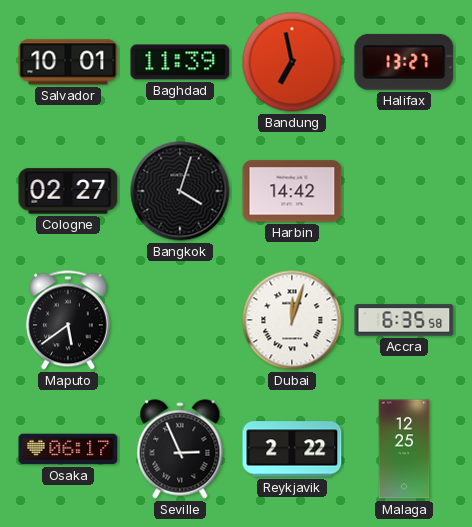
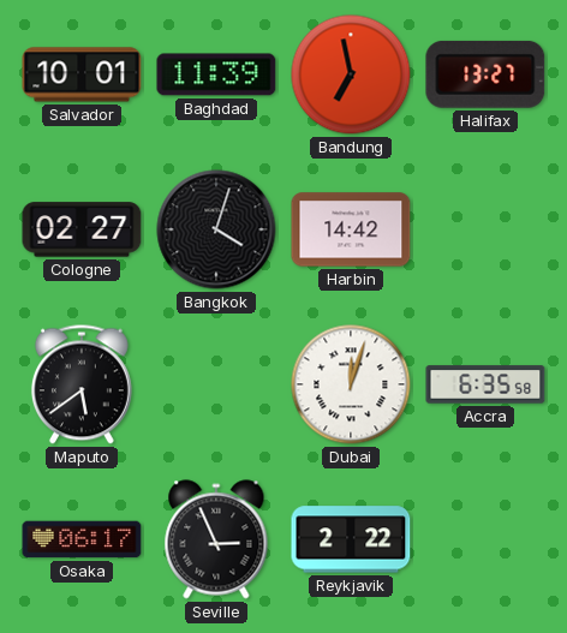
Malaga: 12:25 -> none
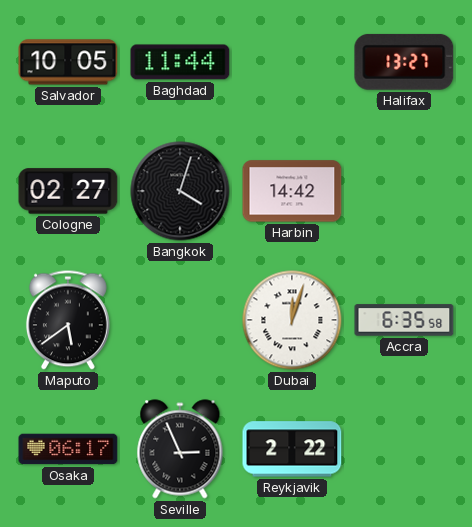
Salvador: 10:01 -> 10:05
Baghdad: 11:39 -> 11:44
Bandung: 6:58 -> none
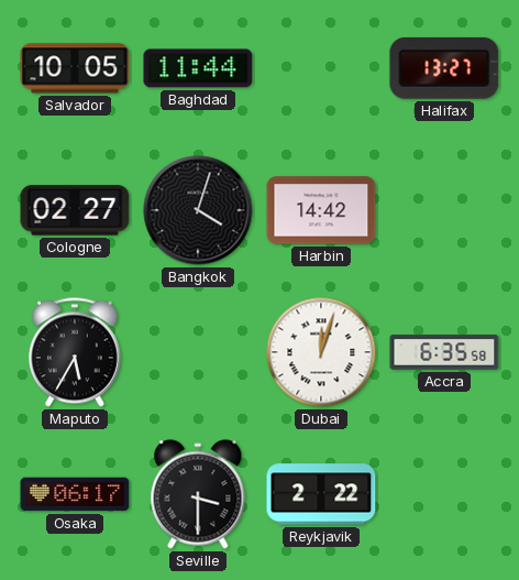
Maputo: 5:39 -> 5:35
Seville: 2:56 -> 3:30
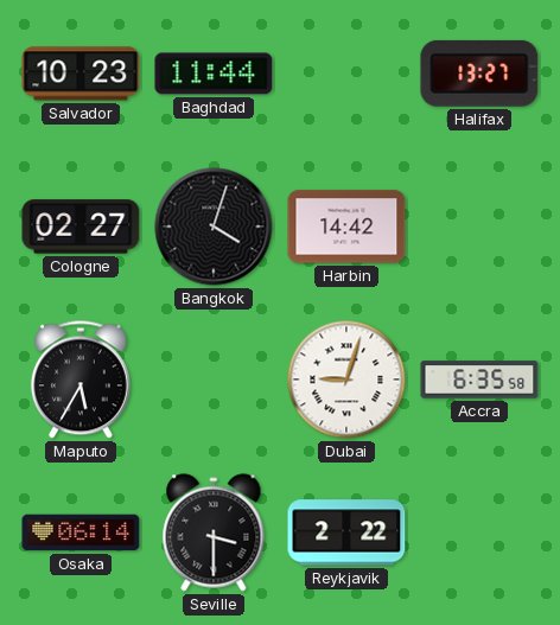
Salvador: 10:05 -> 10:23
Dubai: 12:03 -> 9:03
Osaka: 06:17 -> 06:14
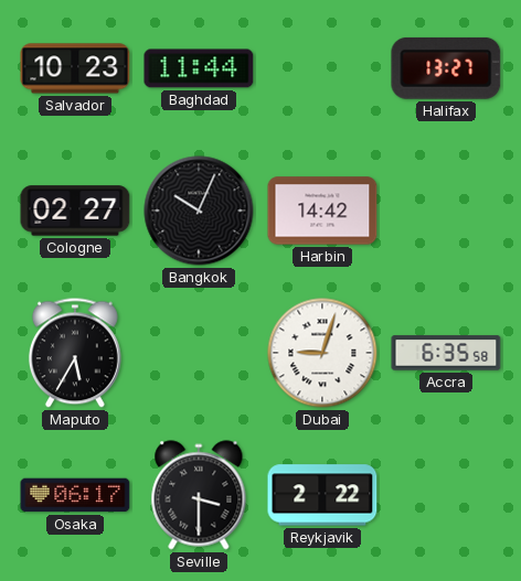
Bangkok: 4:03 -> 10:04
Osaka: 06:14 -> 06:17
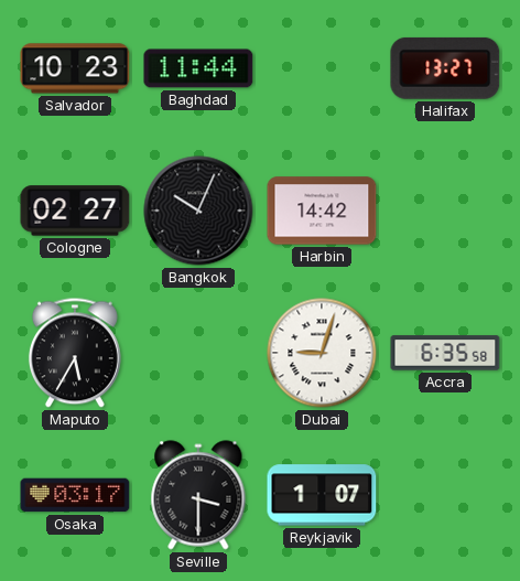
Osaka: 06:17 -> 03:17
Reykjavik: 2:22 -> 1:07
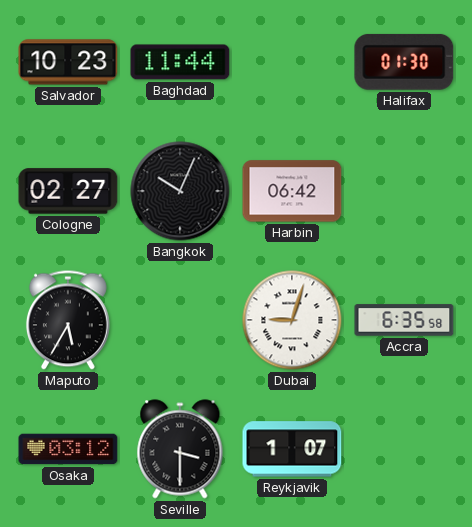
Halifax: 13:27 -> 01:30
Harbin: 14:42 -> 06:42
Osaka: 03:17 -> 03:12
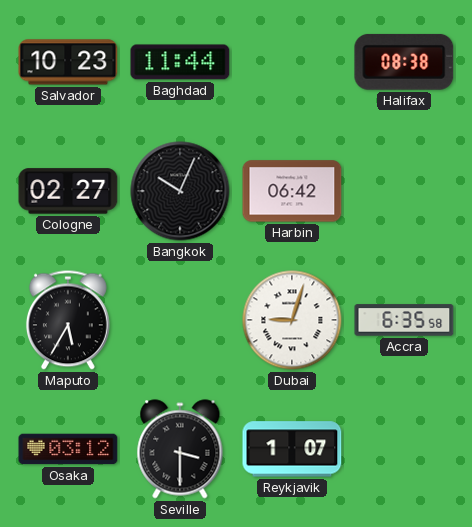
Halifax: 01:30 -> 08:38
